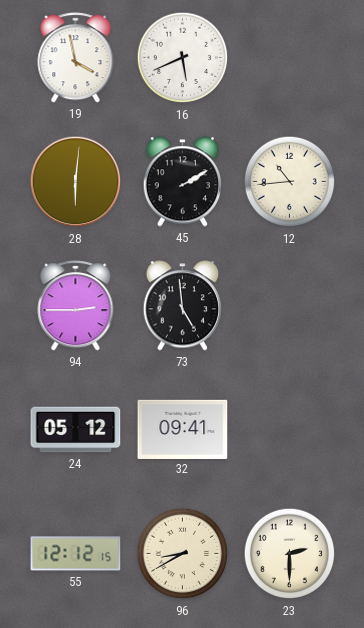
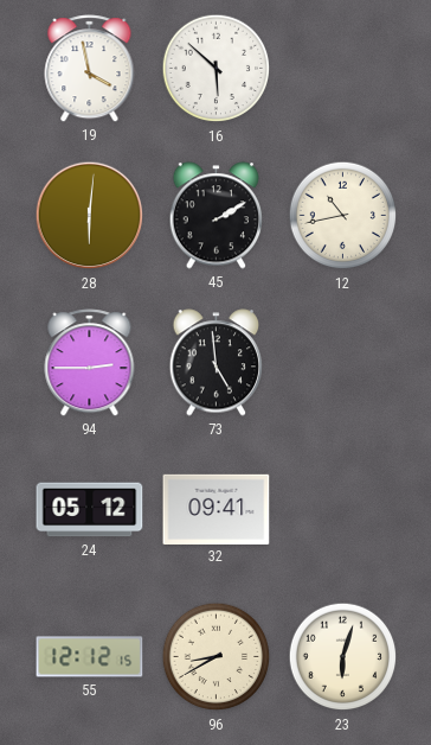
16: 5:41 -> 5:52
12: 10:44 -> 10:43
23: 2:30 -> 6:03
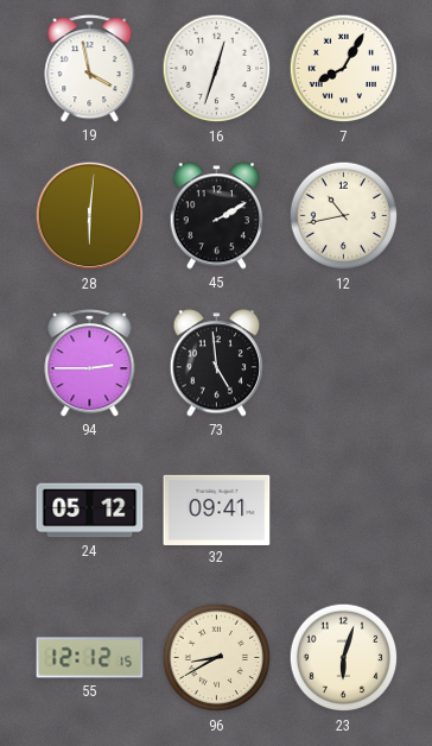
16: 5:52 -> 12:33
7: none -> 8:05
